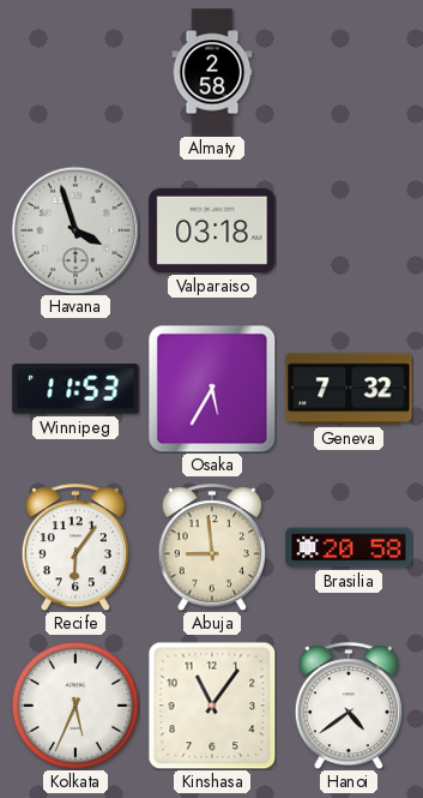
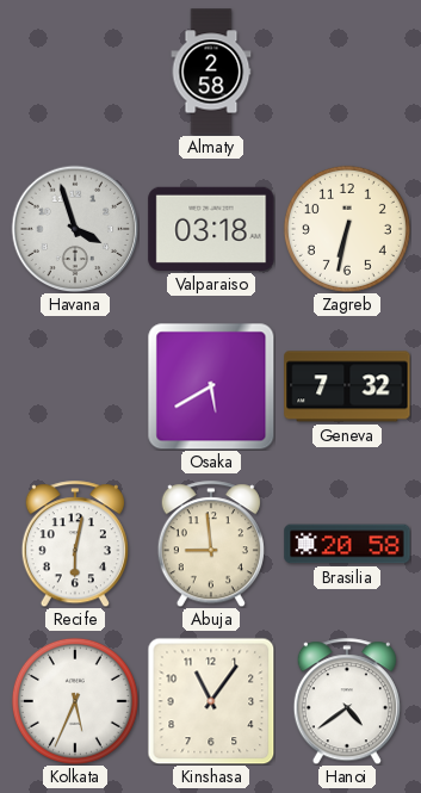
Zagreb: none -> 6:32
Winnipeg: 11:53 -> none
Osaka: 5:35 -> 5:40
Recife: 6:06 -> 6:02
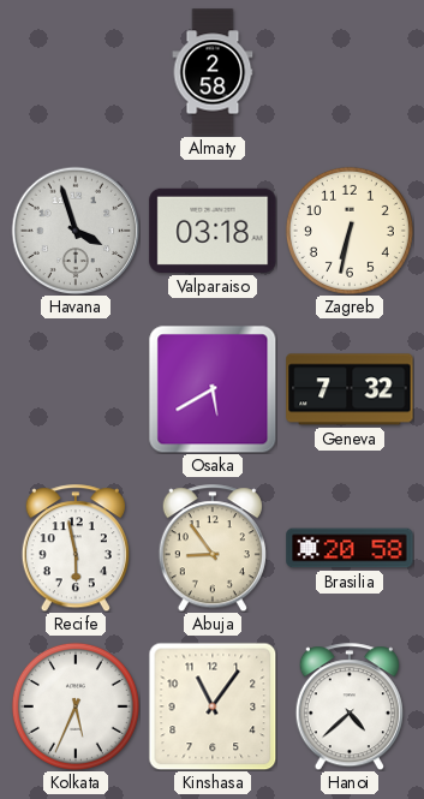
Recife: 6:02 -> 5:58
Abuja: 8:59 -> 8:54
Hanoi: 4:39 -> 4:38
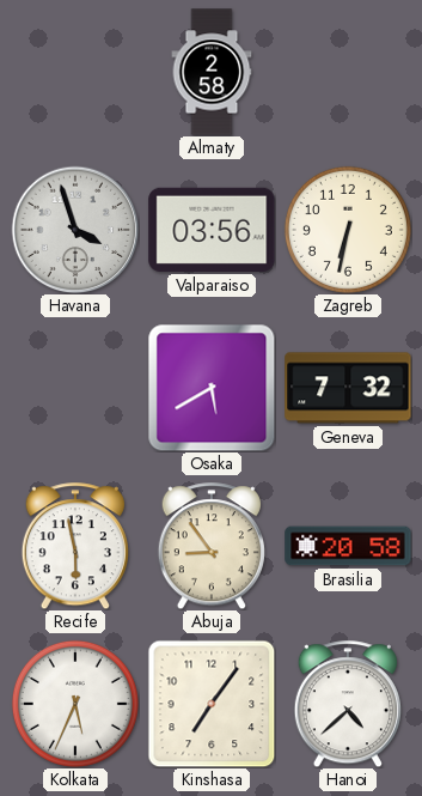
Valparaiso: 03:18 -> 03:56
Kinshasa: 11:06 -> 7:06
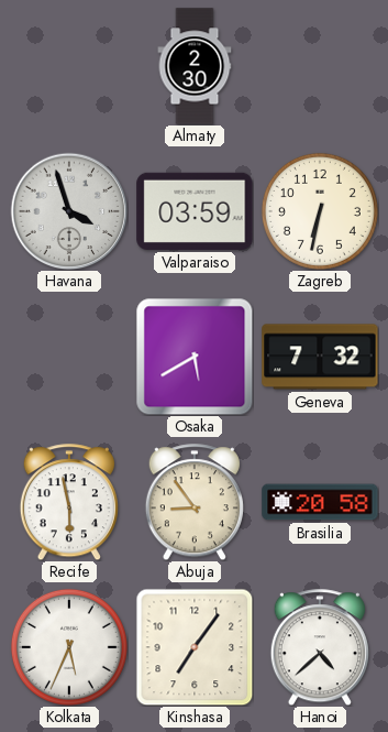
Almaty: 2:58 -> 2:30
Valparaiso: 03:56 -> 03:59
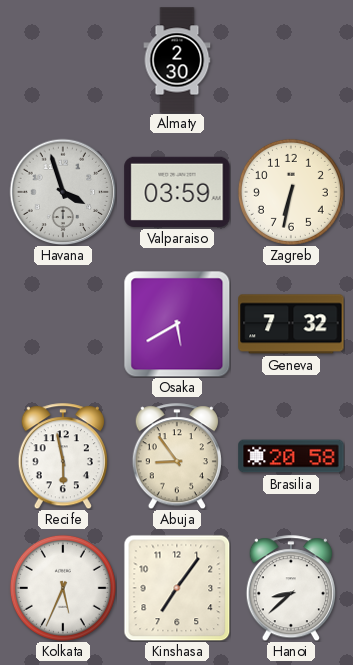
Hanoi: 4:38 -> 8:38
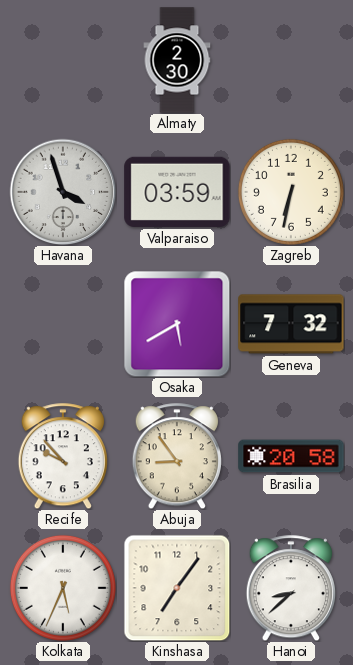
Recife: 5:58 -> 9:53
